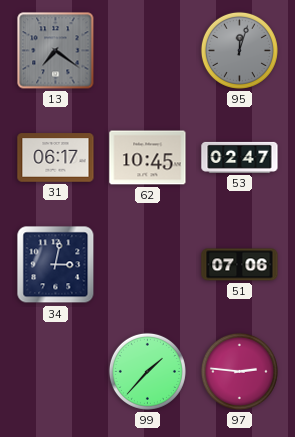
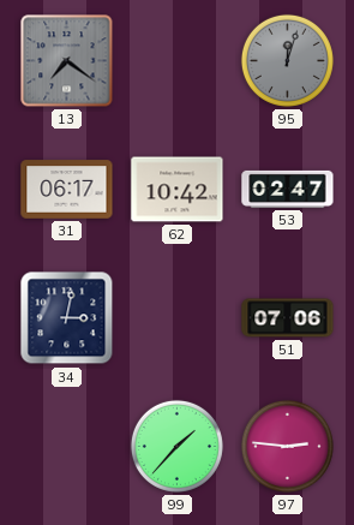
62: 10:45 -> 10:42
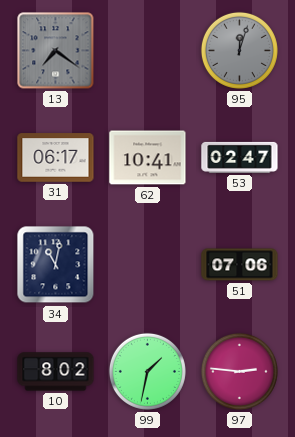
62: 10:42 -> 10:41
34: 3:02 -> 11:02
10: none -> 8:02
99: 1:37 -> 1:32
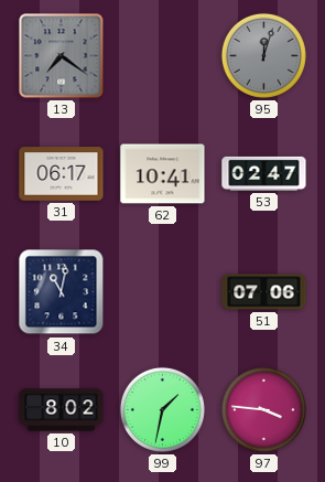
97: 2:46 -> 3:46
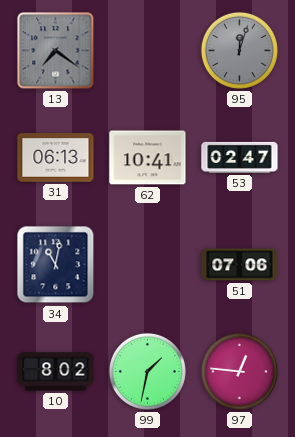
31: 06:17 -> 06:13
97: 3:46 -> 12:46
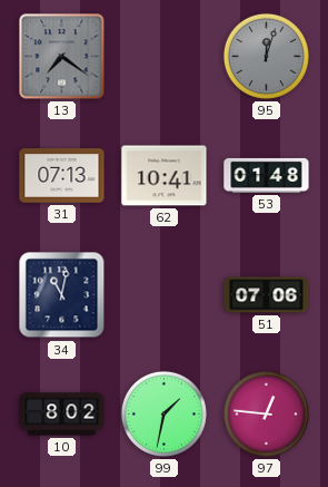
31: 06:13 -> 07:13
53: 02:47 -> 01:48
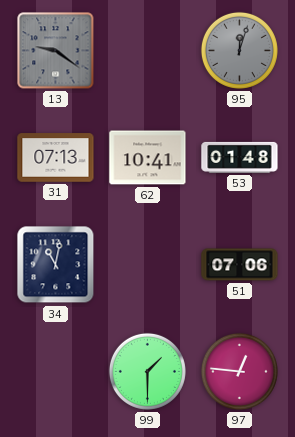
13: 7:21 -> 9:21
10: 8:02 -> none
99: 1:32 -> 1:30
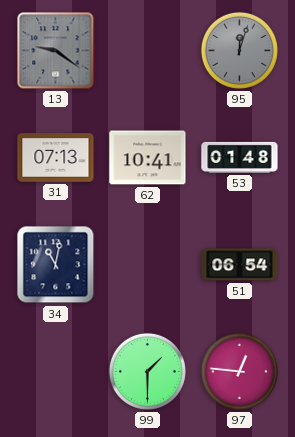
51: 07:06 -> 06:54
